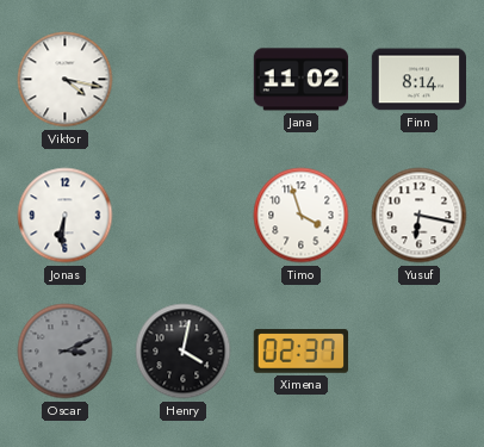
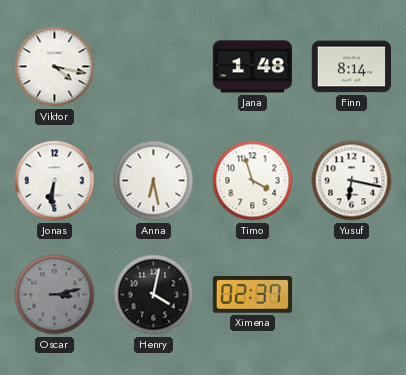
Jana: 11:02 -> 1:48
Anna: none -> 6:28
Oscar: 3:11 -> 3:13
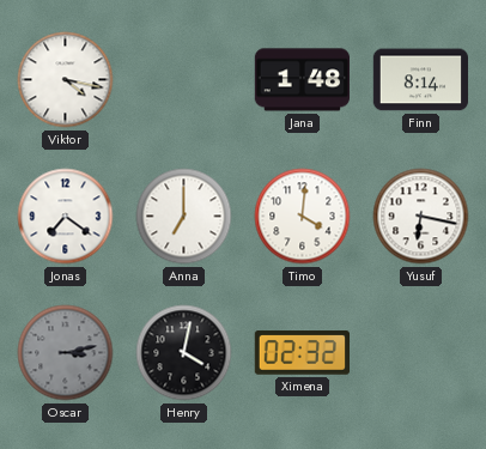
Jonas: 6:31 -> 7:21
Anna: 6:28 -> 7:00
Timo: 3:57 -> 4:01
Ximena: 02:37 -> 02:32
